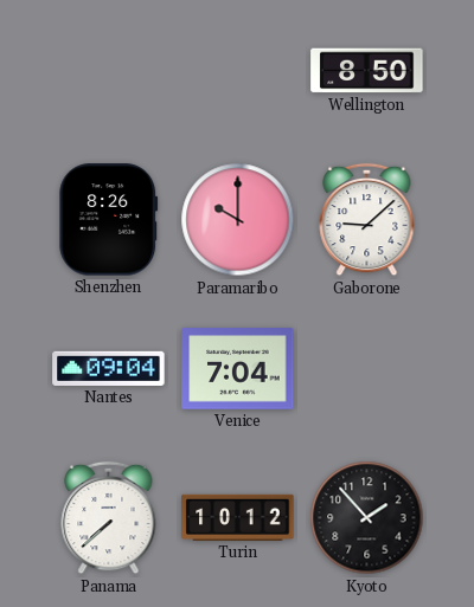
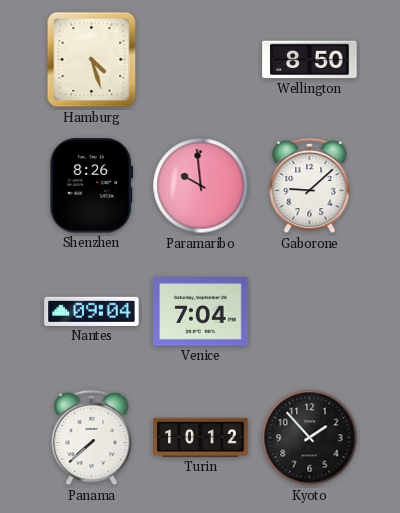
Hamburg: none -> 4:27
Paramaribo: 10:00 -> 9:59
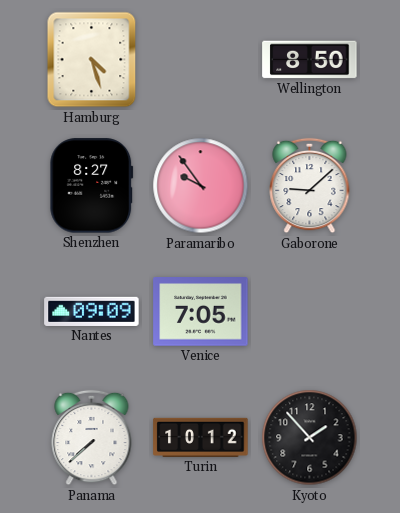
Shenzhen: 8:26 -> 8:27
Paramaribo: 9:59 -> 9:54
Nantes: 09:04 -> 09:09
Venice: 7:04 -> 7:05
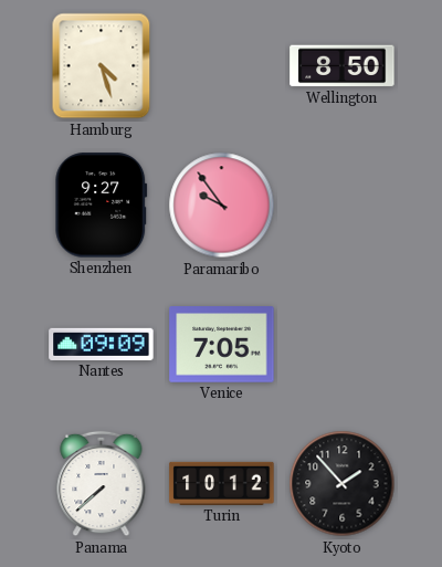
Shenzhen: 8:27 -> 9:27
Gaborone: 9:08 -> none
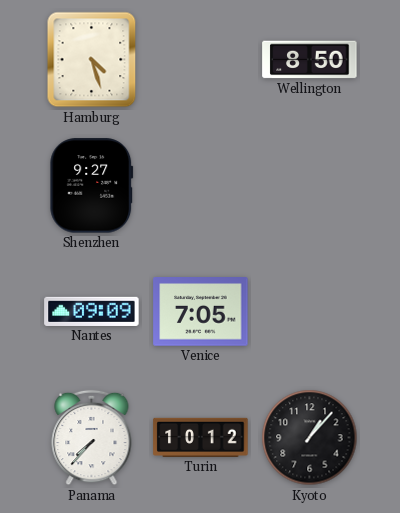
Paramaribo: 9:54 -> none
Panama: 7:38 -> 7:37
Kyoto: 1:53 -> 1:07
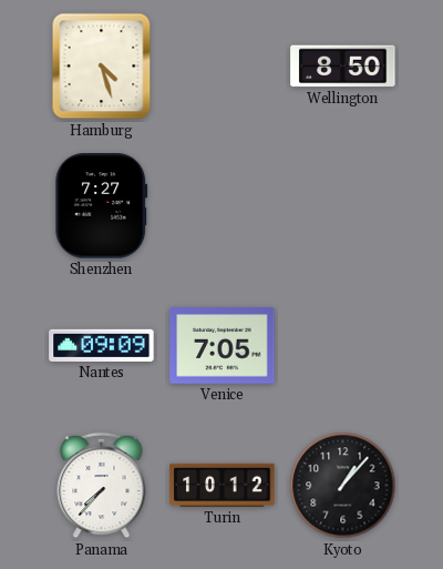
Shenzhen: 9:27 -> 7:27
